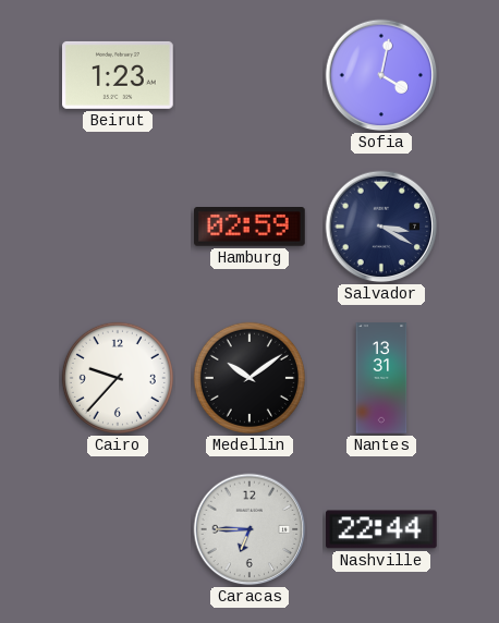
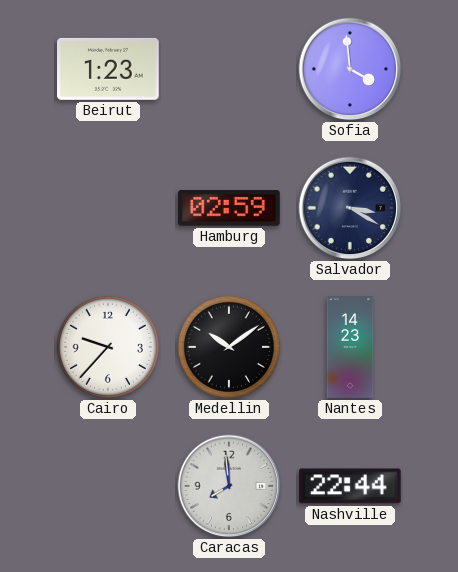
Sofia: 4:02 -> 3:59
Nantes: 13:31 -> 14:23
Caracas: 6:45 -> 7:59
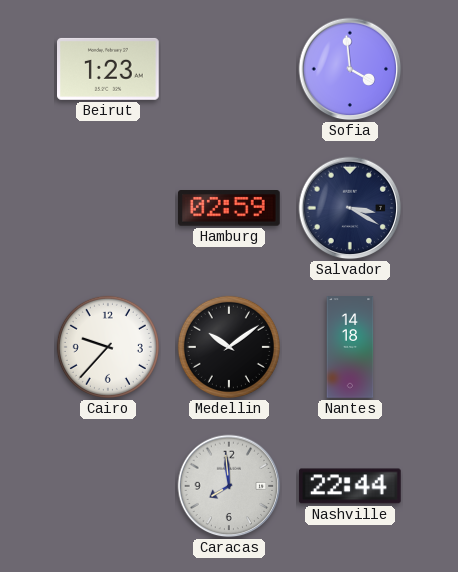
Nantes: 14:23 -> 14:18
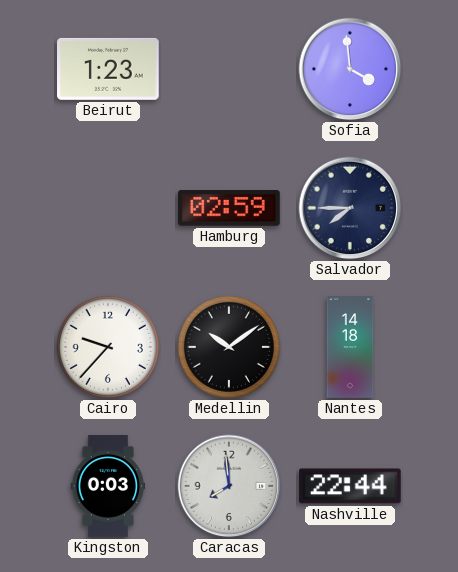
Salvador: 3:20 -> 7:45
Kingston: none -> 0:03
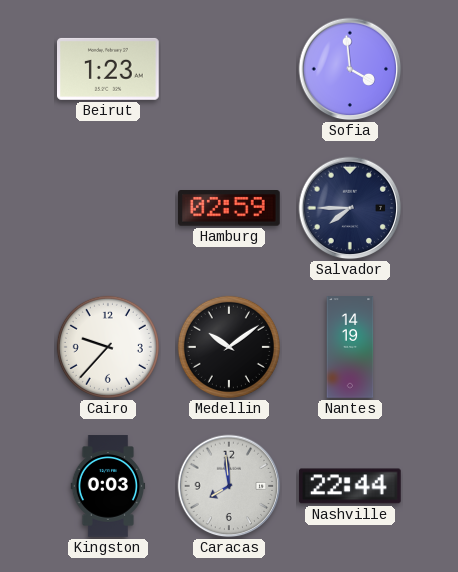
Nantes: 14:18 -> 14:19
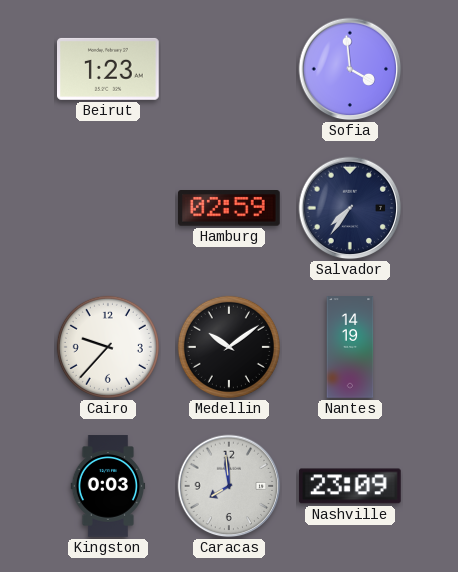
Salvador: 7:45 -> 7:36
Nashville: 22:44 -> 23:09
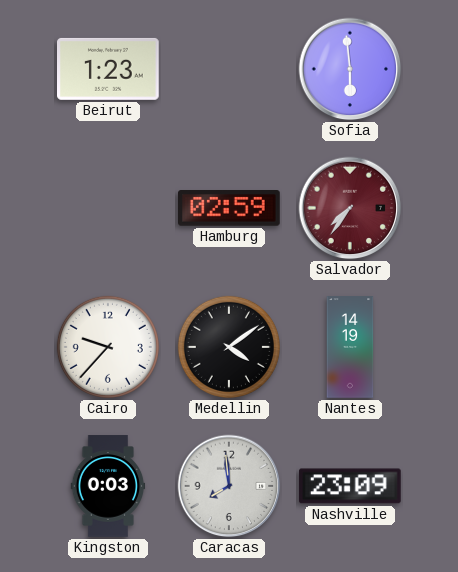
Sofia: 3:59 -> 5:59
Salvador dial: navy -> burgundy
Medellin: 10:09 -> 4:09
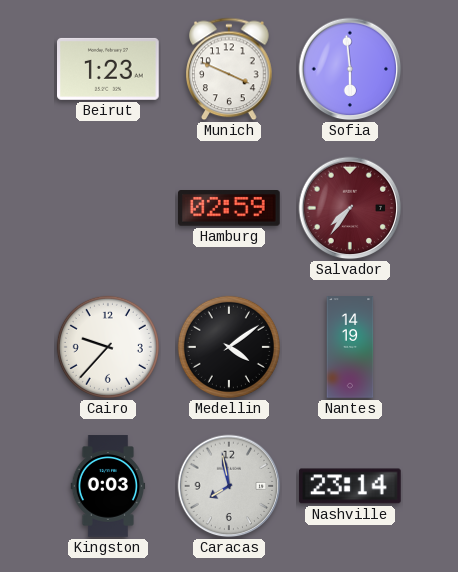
Munich: none -> 3:49
Caracas: 7:59 -> 7:58
Nashville: 23:09 -> 23:14
